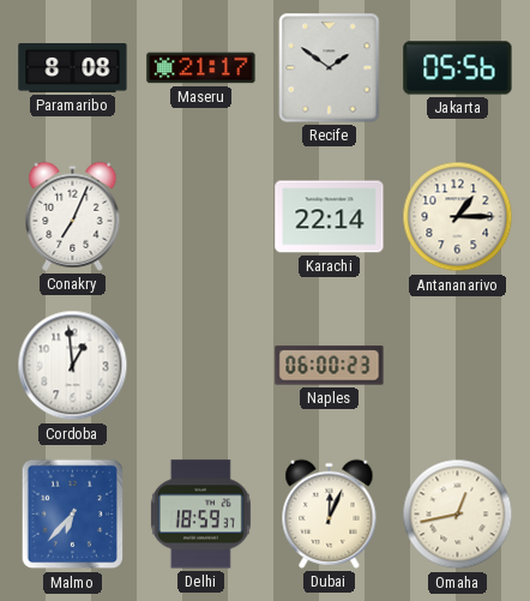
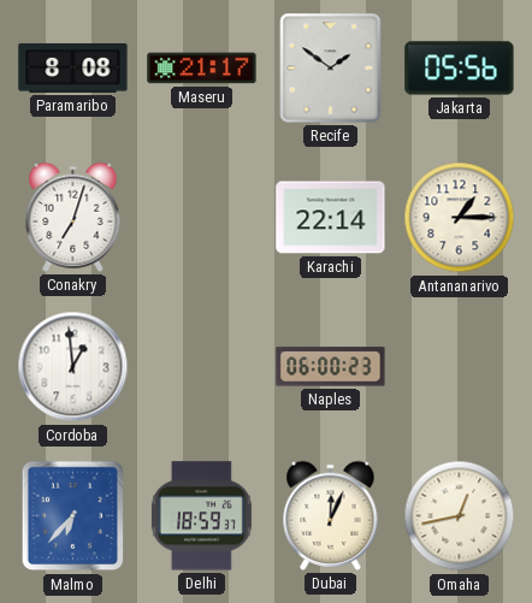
Conakry: 7:04 -> 7:03
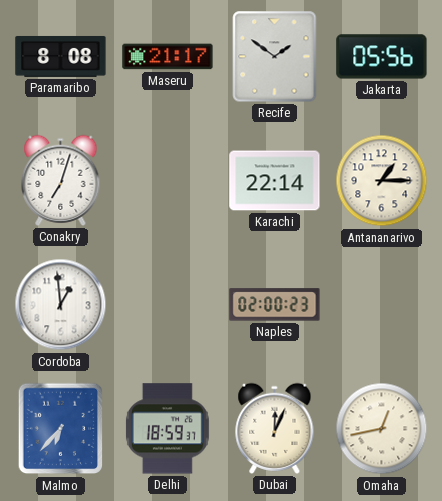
Naples: 06:00 -> 02:00
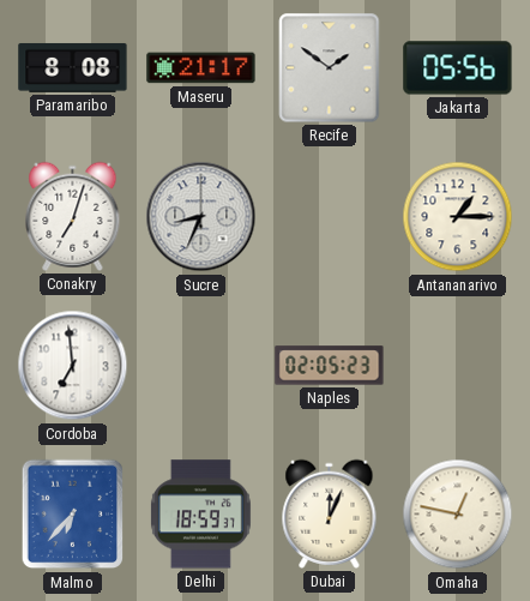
Sucre: none -> 8:34
Karachi: 22:14 -> none
Cordoba: 12:59 -> 6:59
Naples: 02:00 -> 02:05
Omaha: 12:43 -> 12:47
